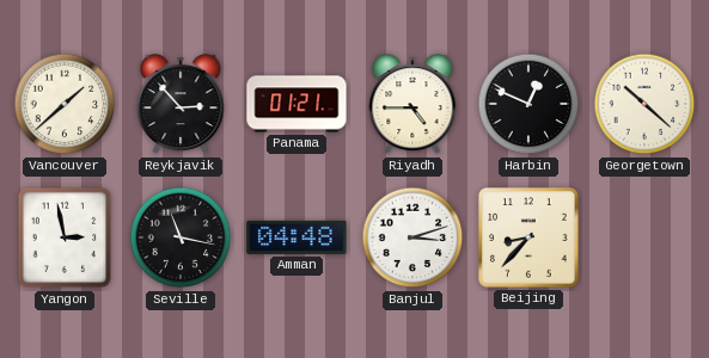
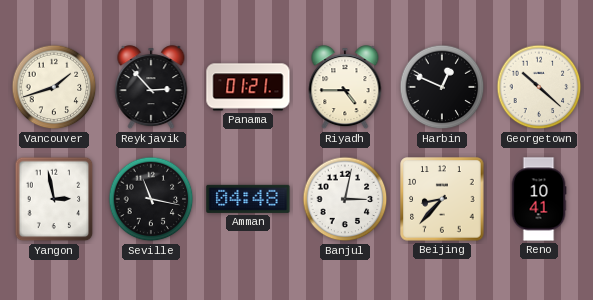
Vancouver: 1:38 -> 1:42
Banjul: 3:12 -> 3:02
Reno: none -> 10:41
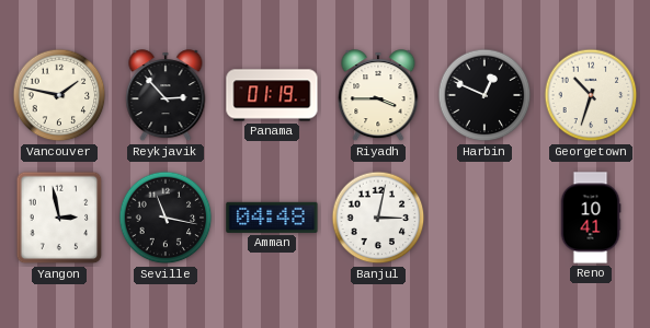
Vancouver: 1:42 -> 1:47
Panama: 01:21 -> 01:19
Riyadh: 4:45 -> 3:45
Georgetown: 10:22 -> 10:33
Beijing: 8:37 -> none
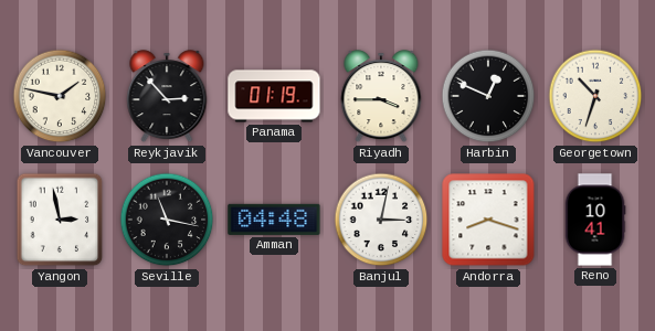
Andorra: none -> 8:18
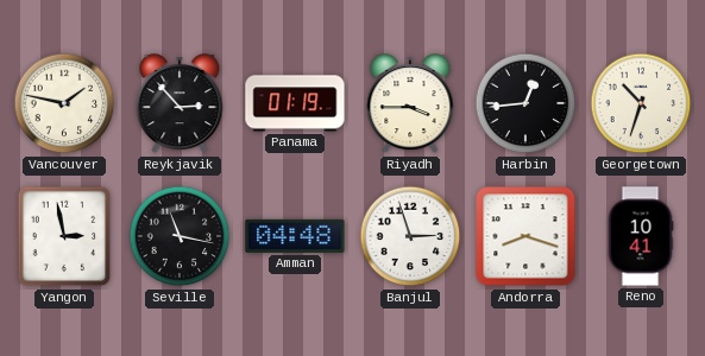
Harbin: 12:49 -> 12:44
Banjul: 3:02 -> 2:57
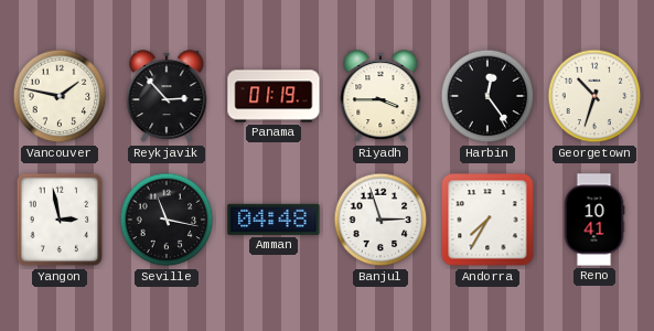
Harbin: 12:44 -> 12:24
Andorra: 8:18 -> 7:35
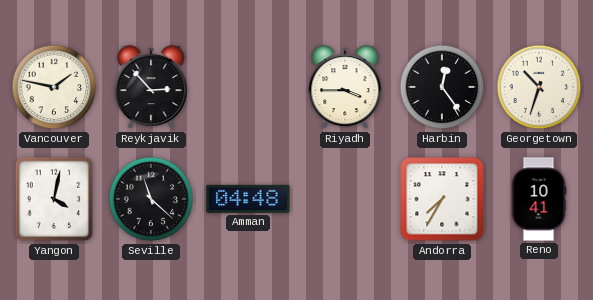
Panama: 01:19 -> none
Yangon: 2:58 -> 4:02
Seville: 11:17 -> 11:22
Banjul: 2:57 -> none
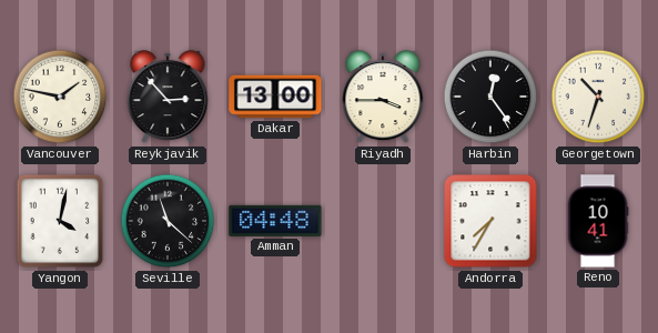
Dakar: none -> 13:00
